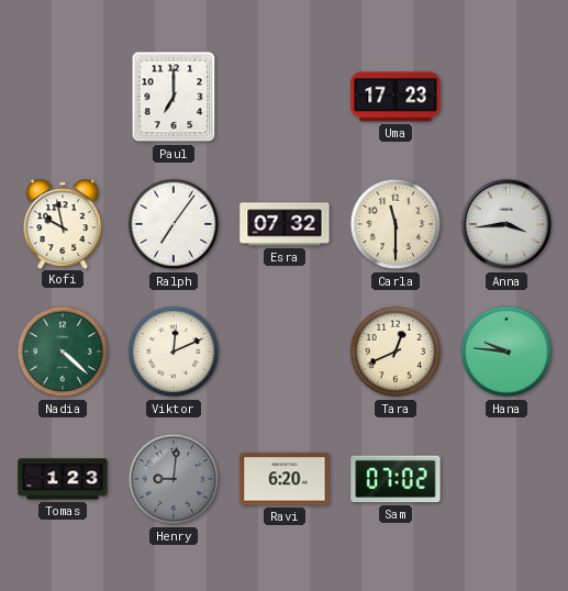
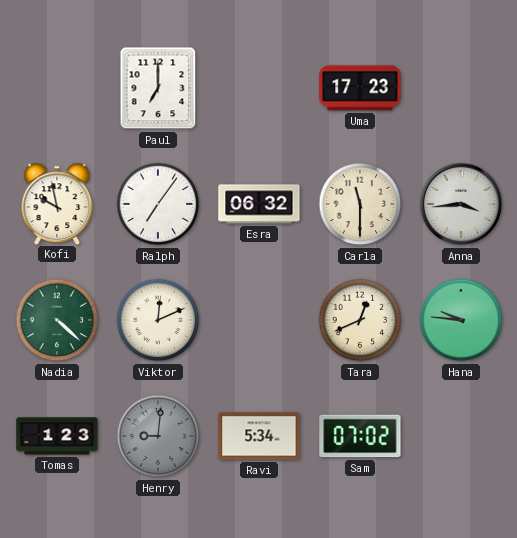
Esra: 07:32 -> 06:32
Ravi: 6:20 -> 5:34
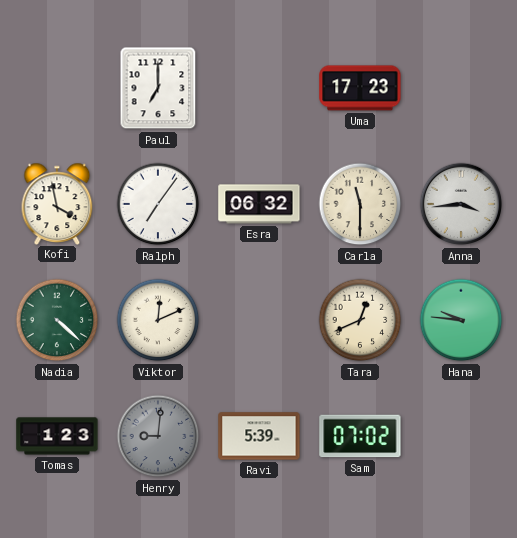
Kofi: 9:58 -> 3:58
Ravi: 5:34 -> 5:39
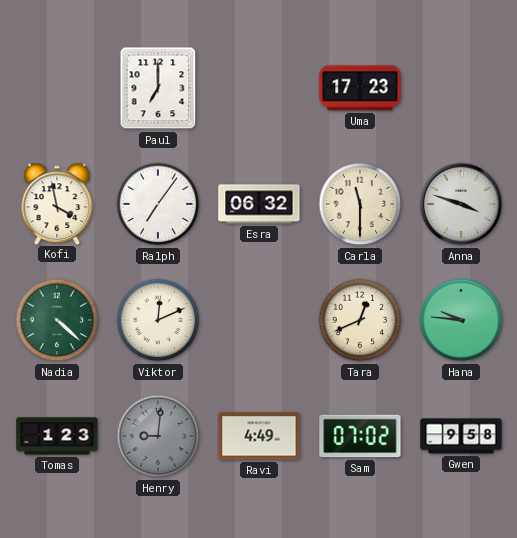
Anna: 3:44 -> 3:48
Ravi: 5:39 -> 4:49
Gwen: none -> 9:58
